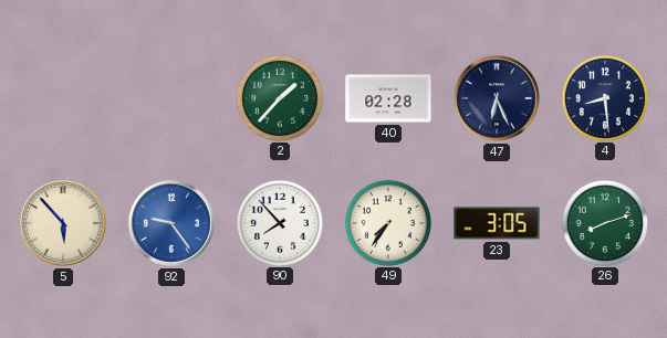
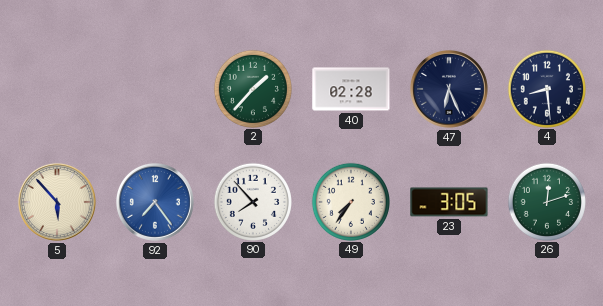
92: 9:24 -> 7:24
26: 8:12 -> 12:12
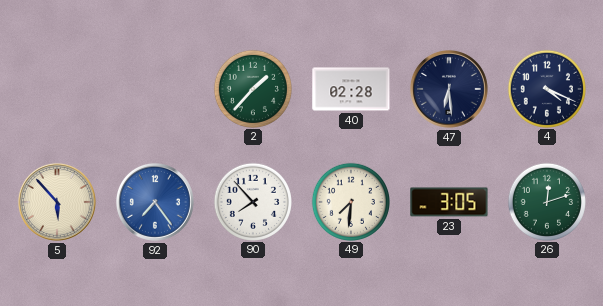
47: 6:26 -> 6:29
4: 8:29 -> 4:19
49: 7:36 -> 7:31
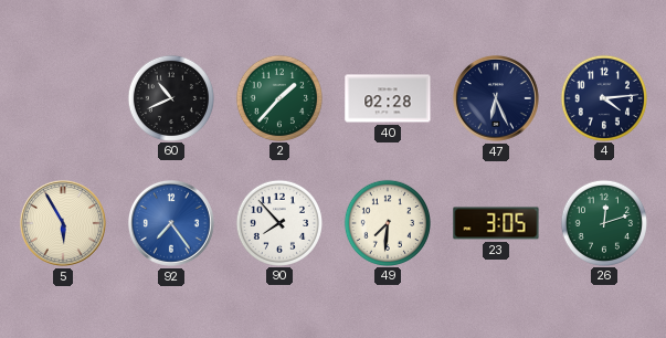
60: none -> 10:41
47: 6:29 -> 6:26
4: 4:19 -> 4:14
5: 5:53 -> 5:55
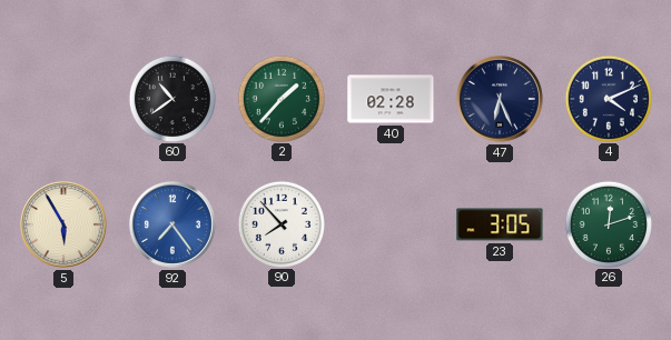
60: 10:41 -> 10:39
4: 4:14 -> 4:11
49: 7:31 -> none
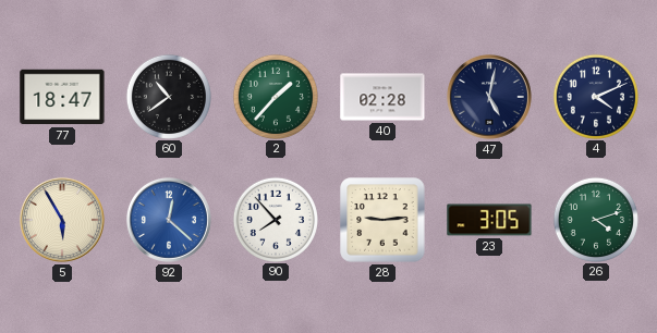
77: none -> 18:47
47: 6:26 -> 5:02
92: 7:24 -> 12:22
28: none -> 9:14
26: 12:12 -> 4:12
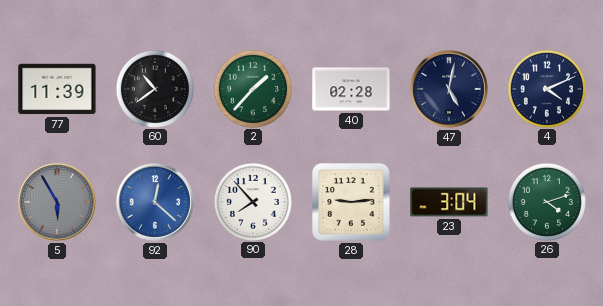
77: 18:47 -> 11:39
5 dial: cream -> grey
23: 3:05 -> 3:04
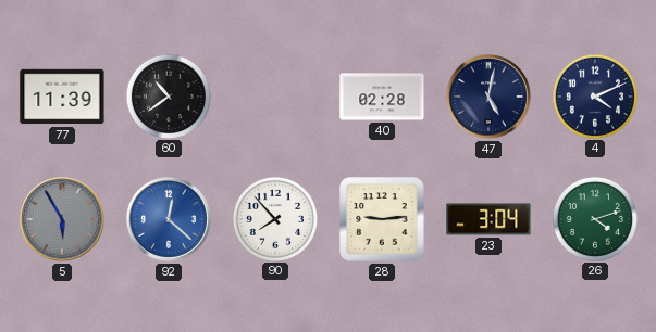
2: 1:37 -> none
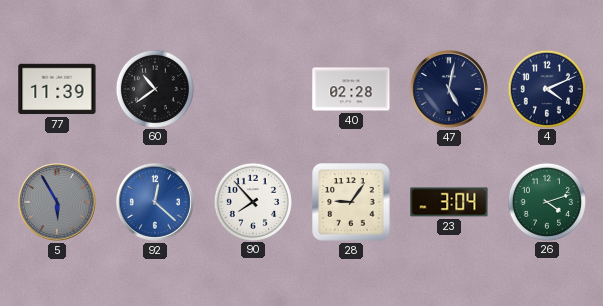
28: 9:14 -> 9:06
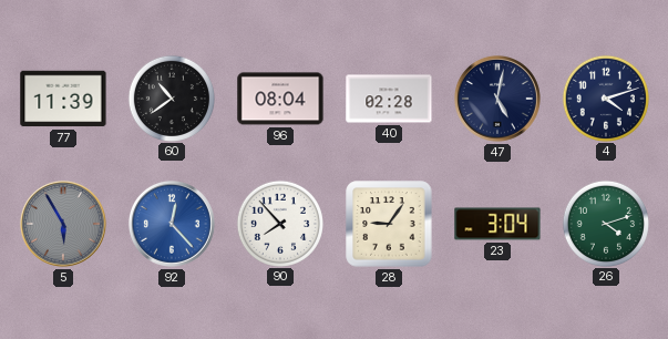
96: none -> 08:04
4: 4:11 -> 4:12
92: 12:22 -> 12:23
